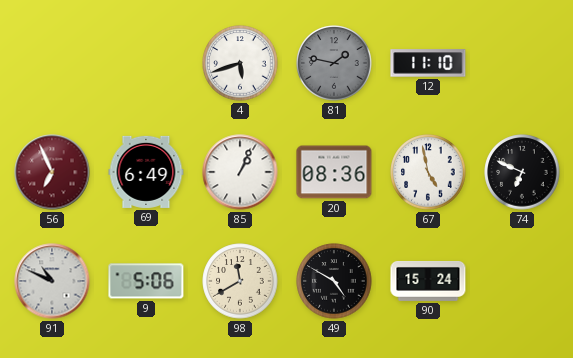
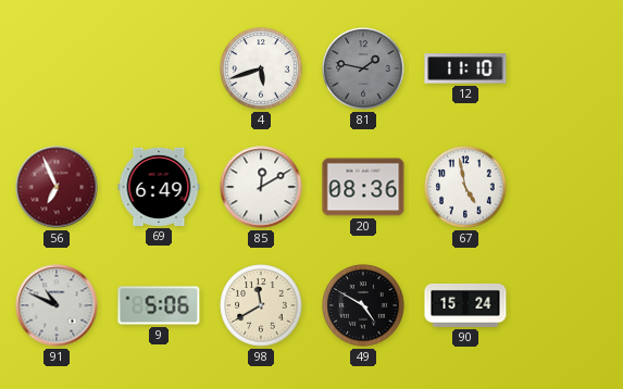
85: 1:04 -> 12:10
74: 6:49 -> none
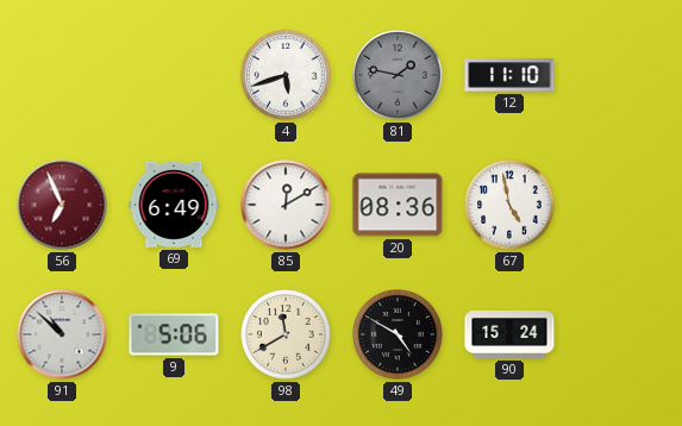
91: 10:49 -> 10:52
